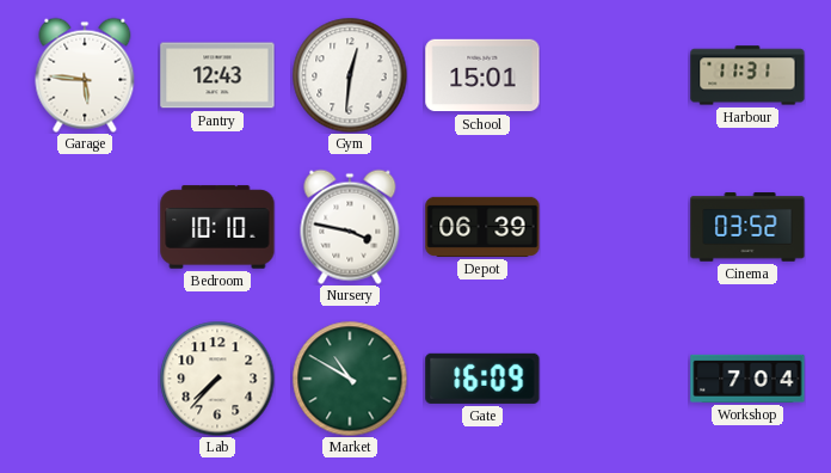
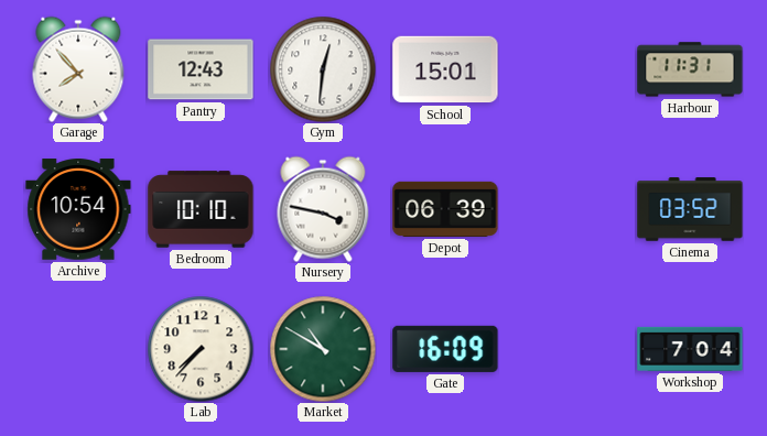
Garage: 5:46 -> 7:53
Archive: none -> 10:54
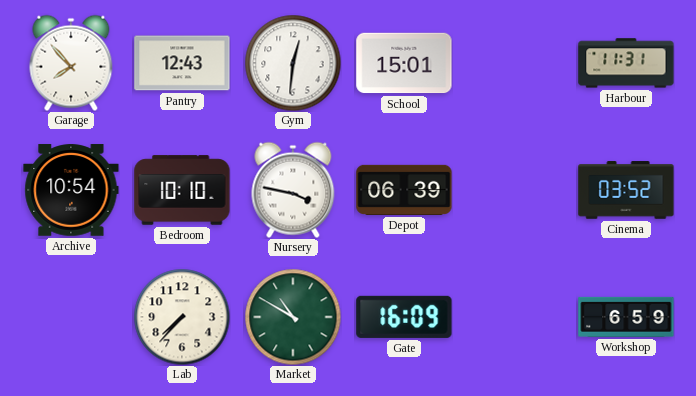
Workshop: 7:04 -> 6:59
